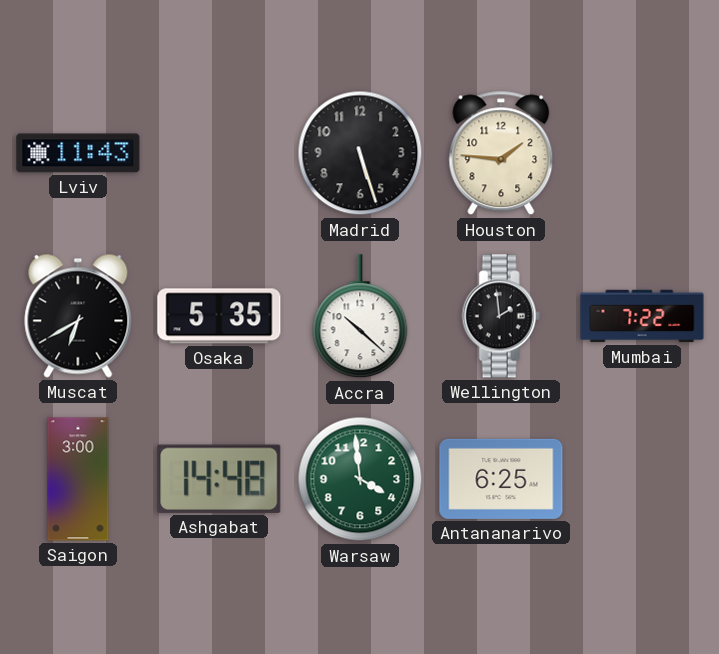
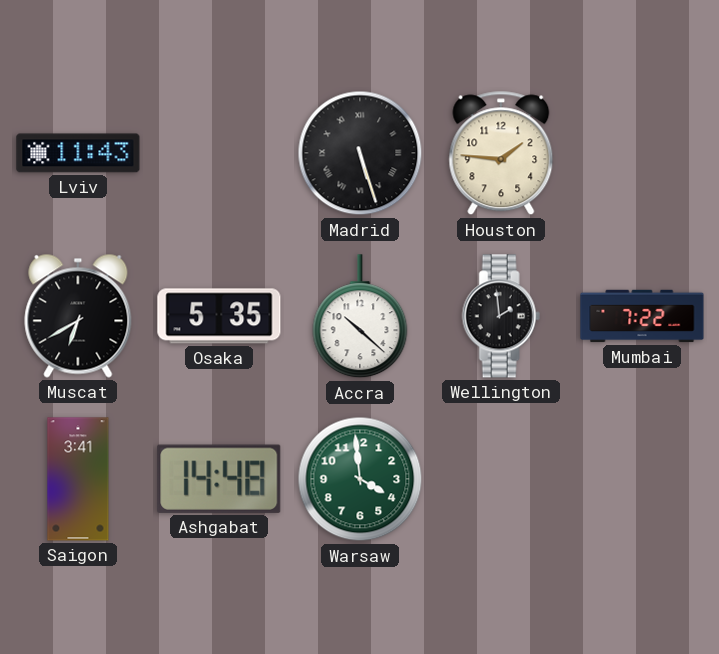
Madrid numerals: Arabic -> Roman
Saigon: 3:00 -> 3:41
Antananarivo: 6:25 -> none
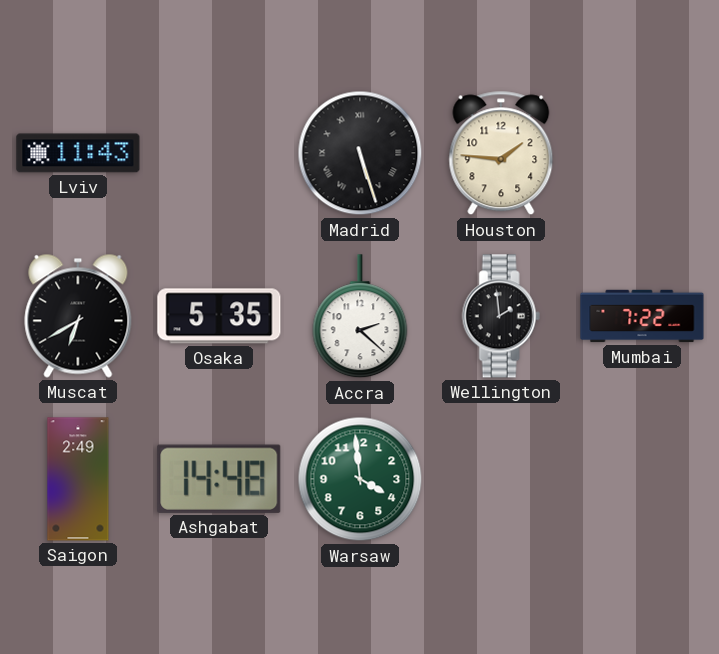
Accra: 10:22 -> 2:22
Saigon: 3:41 -> 2:49
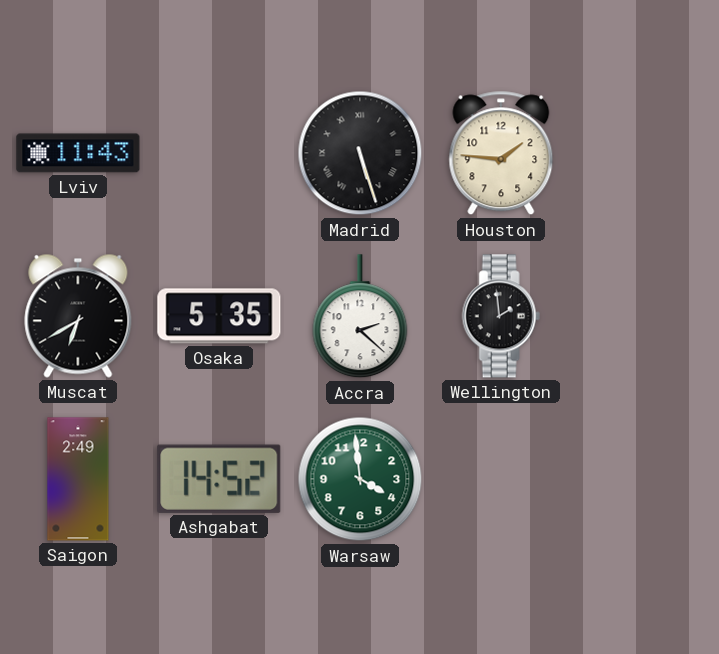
Mumbai: 7:22 -> none
Ashgabat: 14:48 -> 14:52
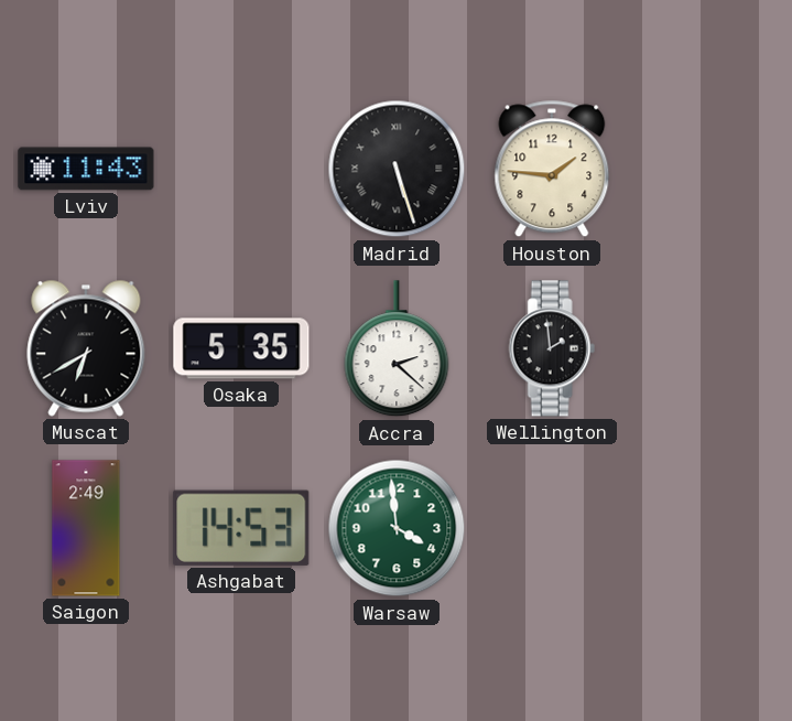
Ashgabat: 14:52 -> 14:53
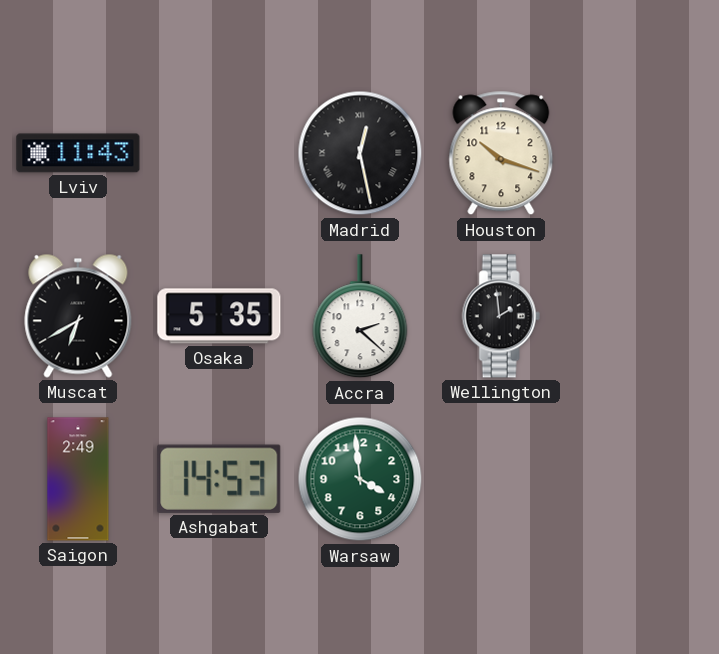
Madrid: 5:27 -> 12:28
Houston: 1:46 -> 10:18
